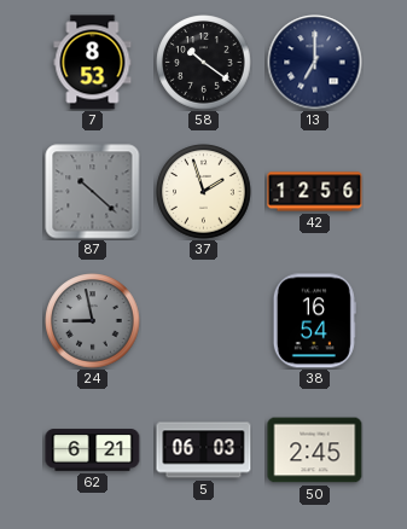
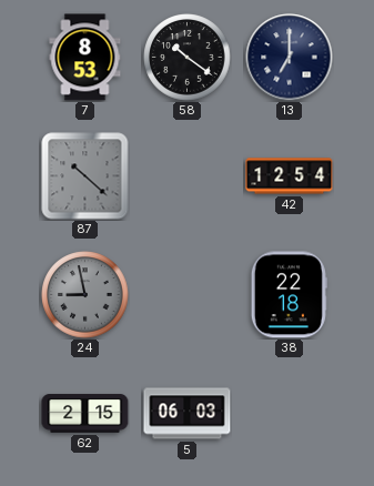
37: 1:57 -> none
42: 12:56 -> 12:54
38: 16:54 -> 22:18
62: 6:21 -> 2:15
50: 2:45 -> none
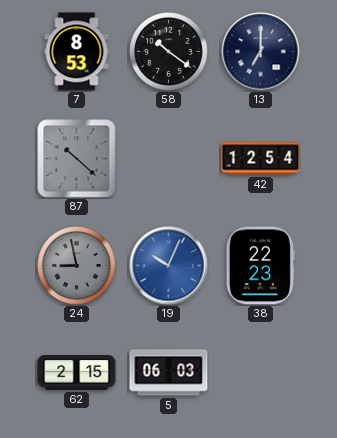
19: none -> 10:04
38: 22:18 -> 22:23
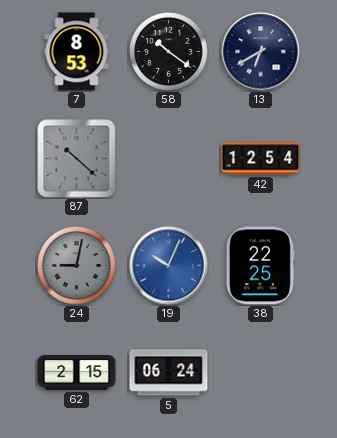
13: 7:00 -> 6:40
24: 8:58 -> 9:02
38: 22:23 -> 22:25
5: 06:03 -> 06:24
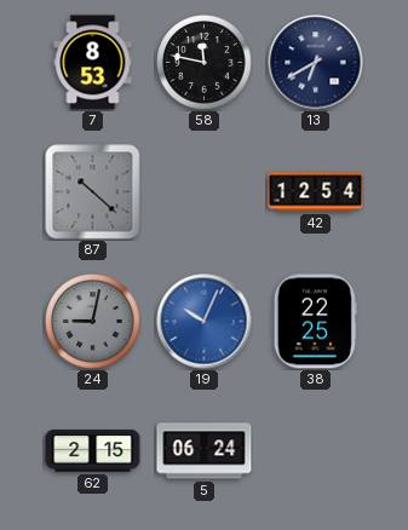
58: 10:21 -> 11:47
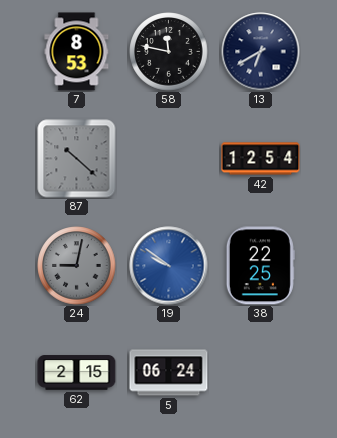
19: 10:04 -> 9:51
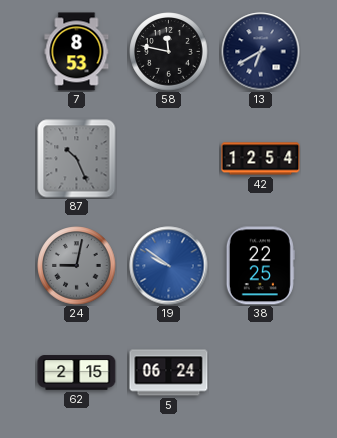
87: 10:22 -> 10:26
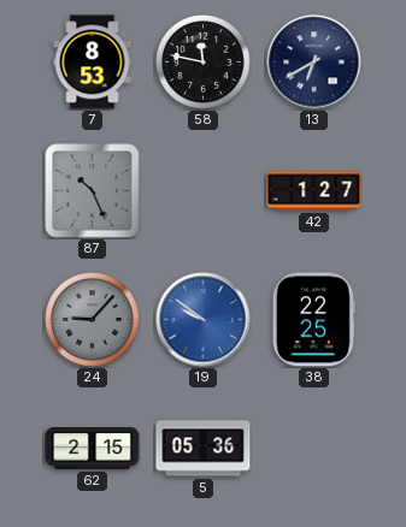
42: 12:54 -> 1:27
24: 9:02 -> 9:07
5: 06:24 -> 05:36
